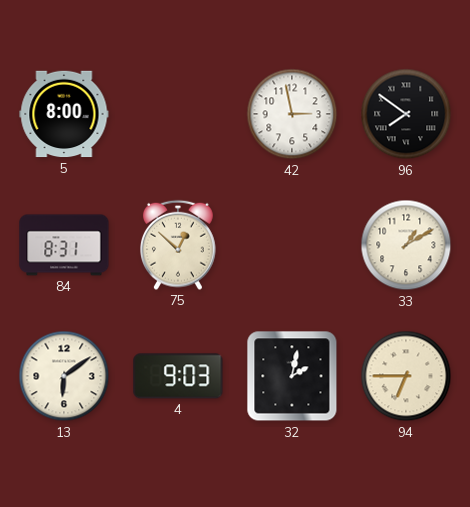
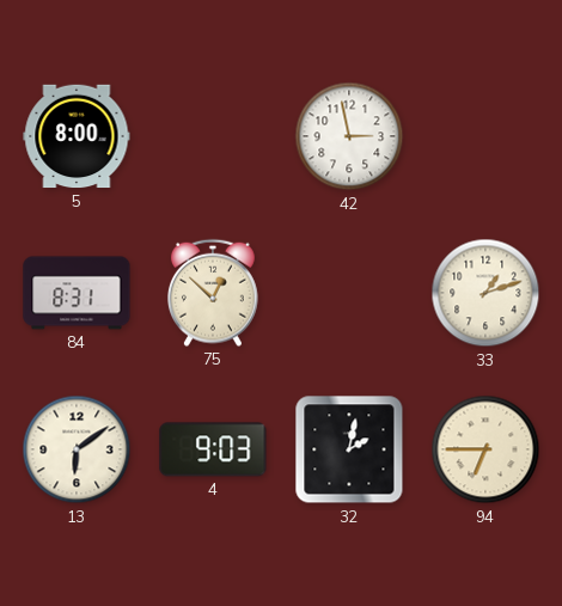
96: 7:51 -> none
33: 1:10 -> 1:12
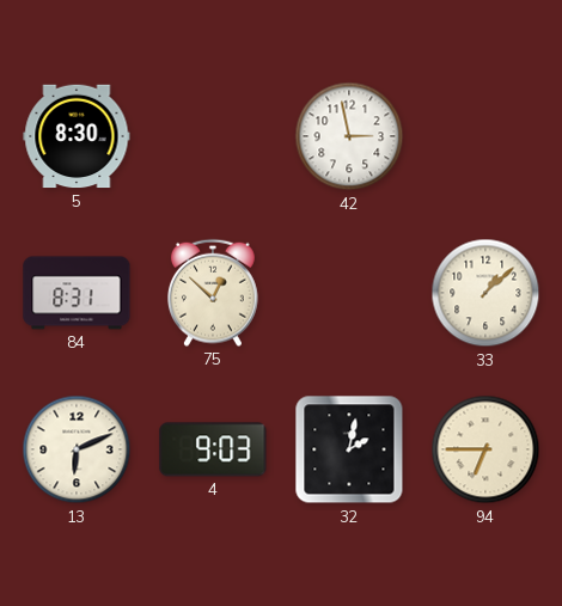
5: 8:00 -> 8:30
33: 1:12 -> 1:08
13: 6:09 -> 6:11
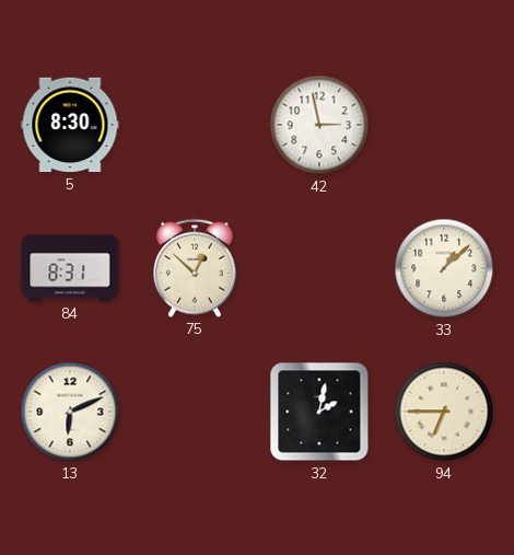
4: 9:03 -> none
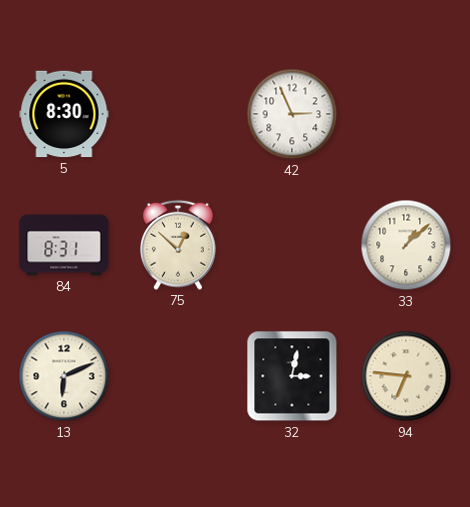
42: 2:58 -> 2:56
32: 2:02 -> 3:02
94: 6:45 -> 6:46
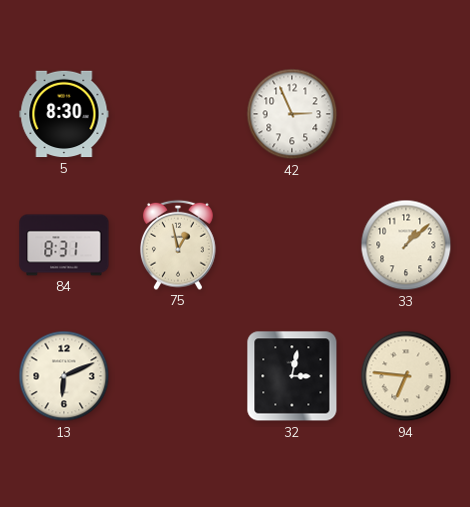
75: 12:52 -> 12:58
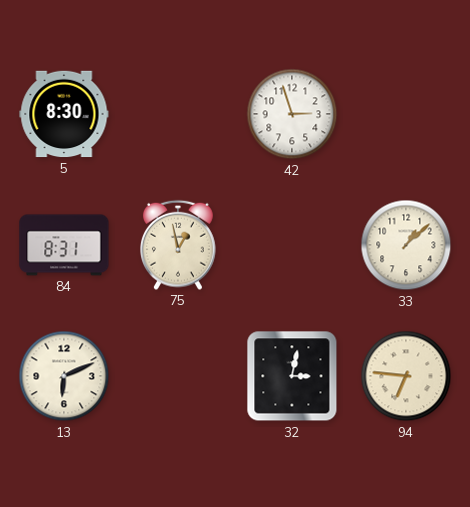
42: 2:56 -> 2:57
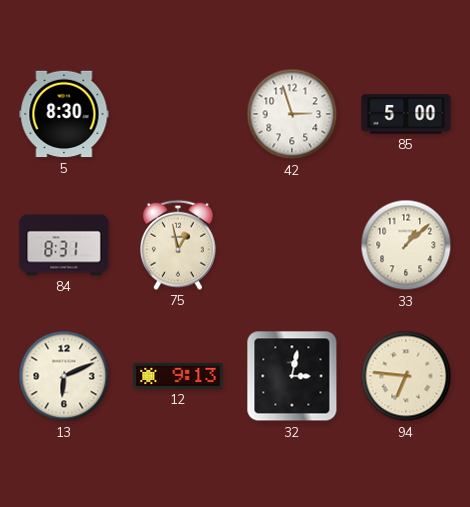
85: none -> 5:00
12: none -> 9:13
